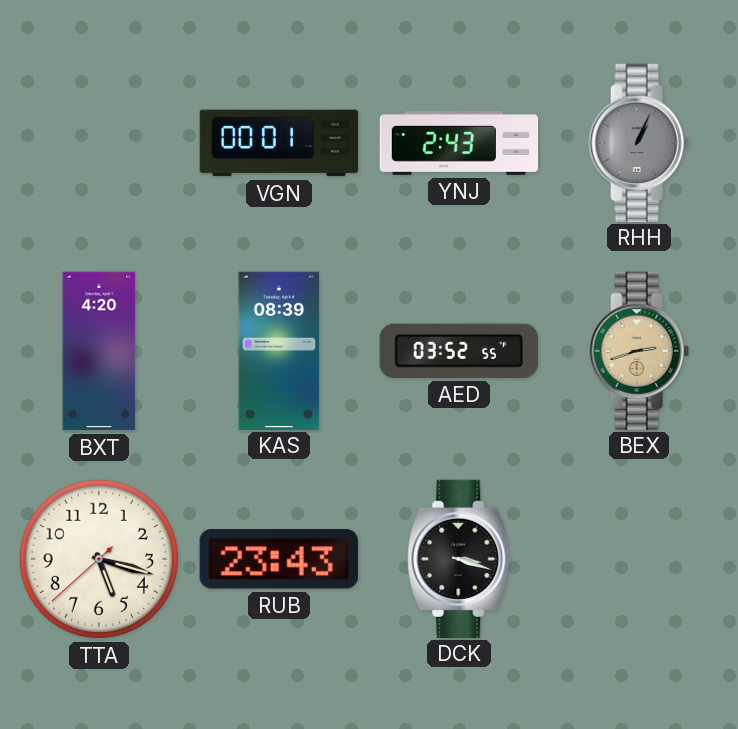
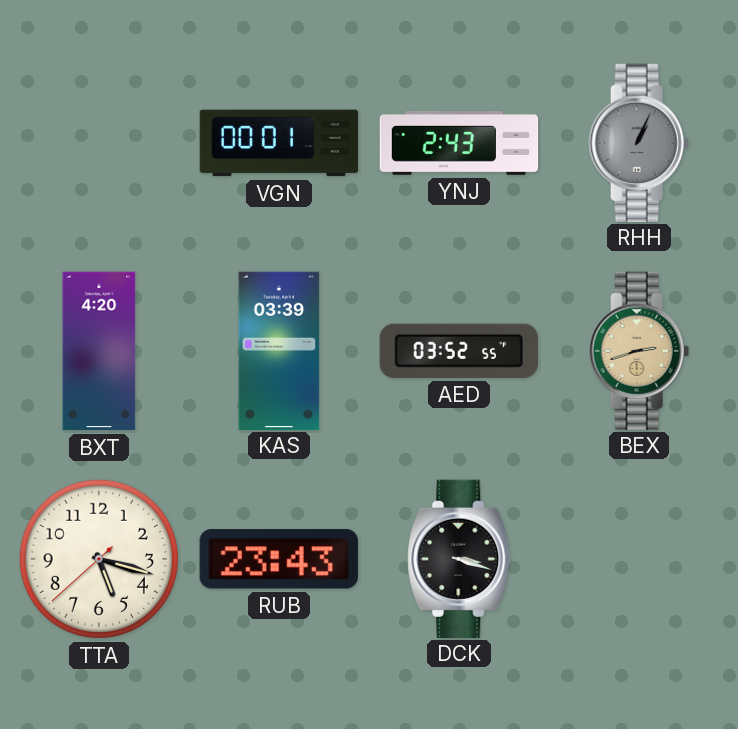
KAS: 08:39 -> 03:39
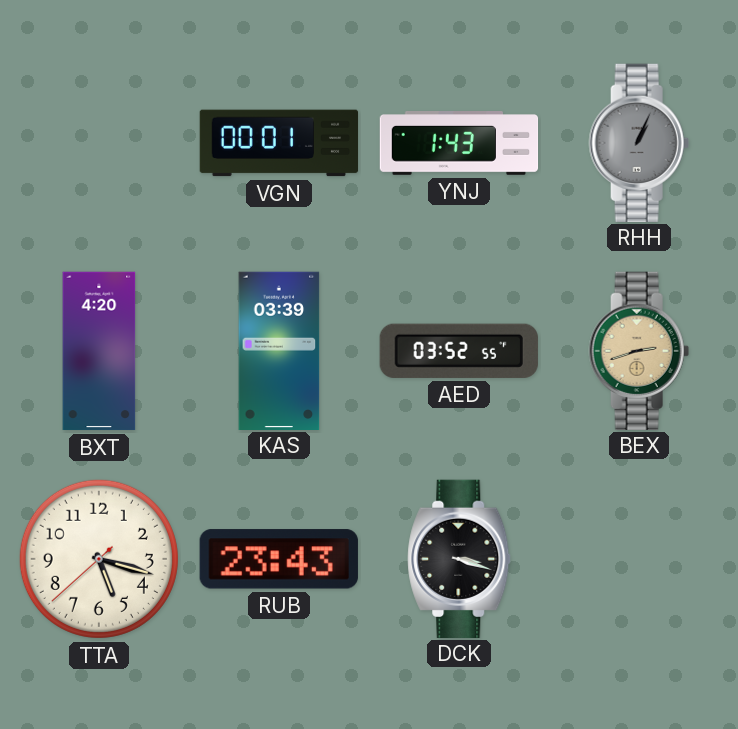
YNJ: 2:43 -> 1:43
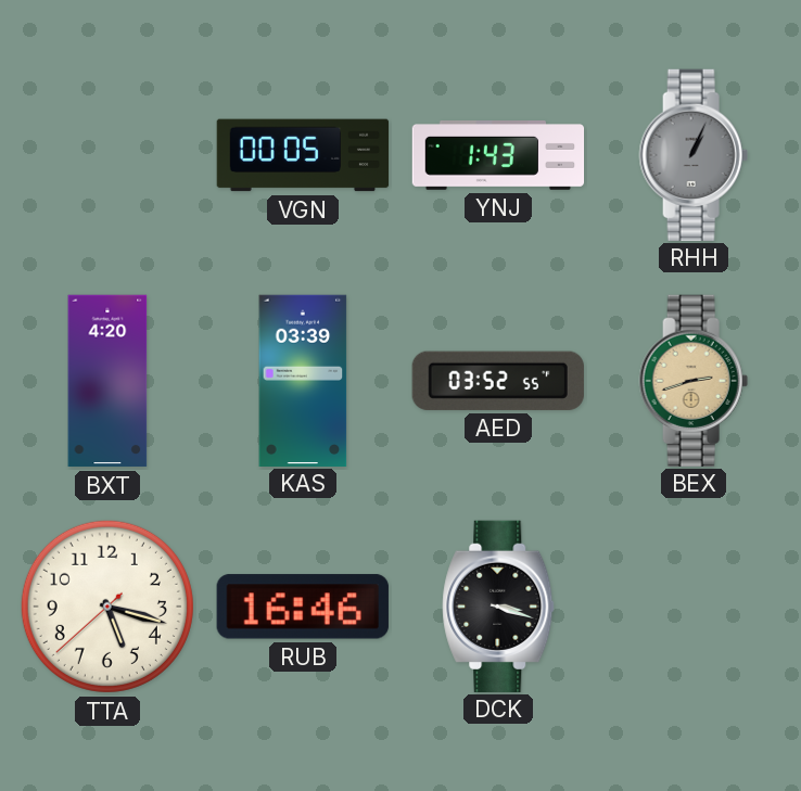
VGN: 00:01 -> 00:05
RUB: 23:43 -> 16:46
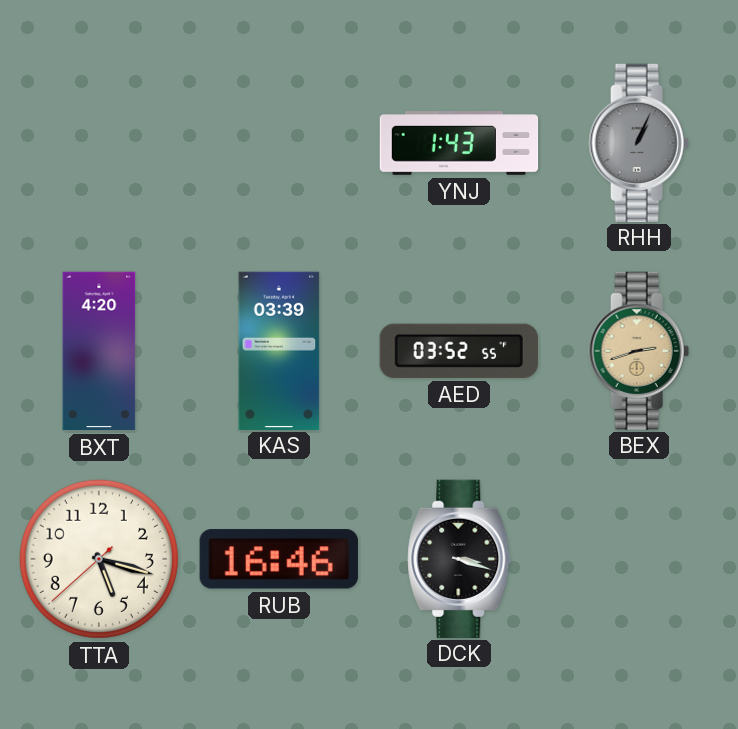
VGN: 00:05 -> none
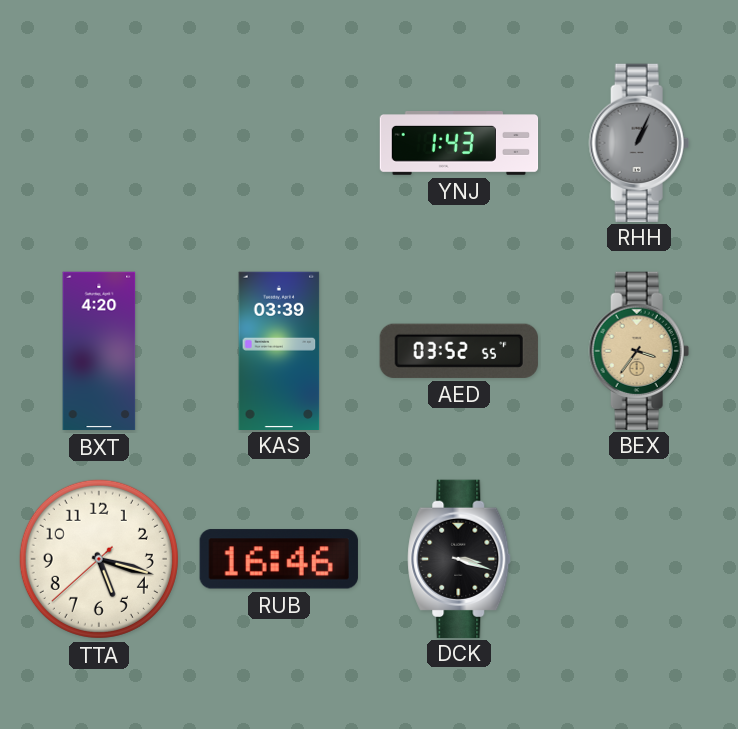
BEX: 2:42 -> 3:36
